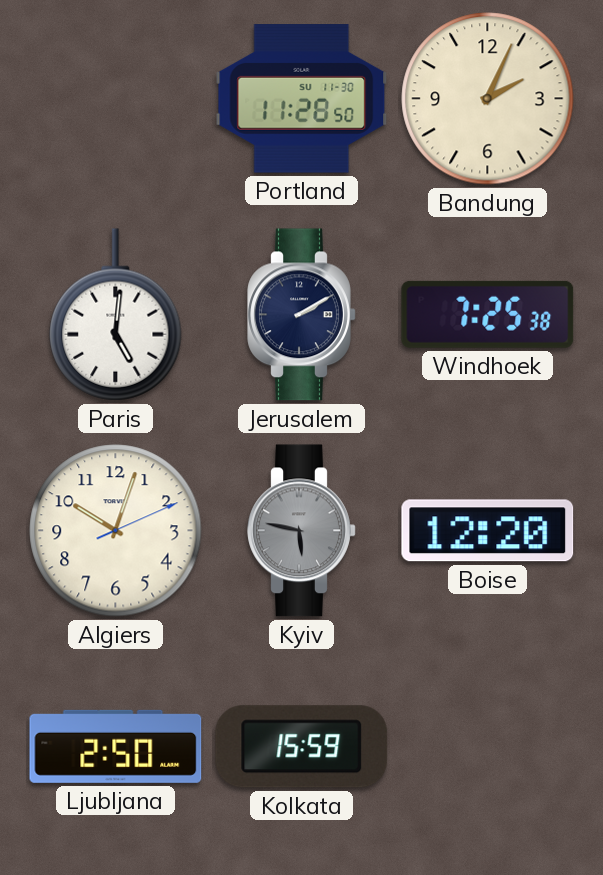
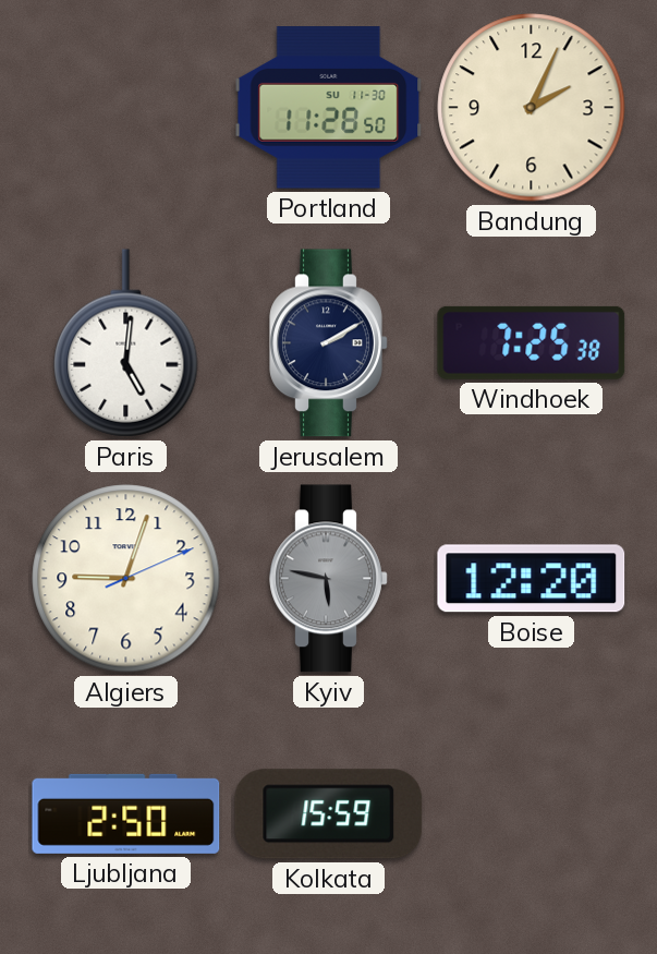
Algiers: 10:03 -> 9:03
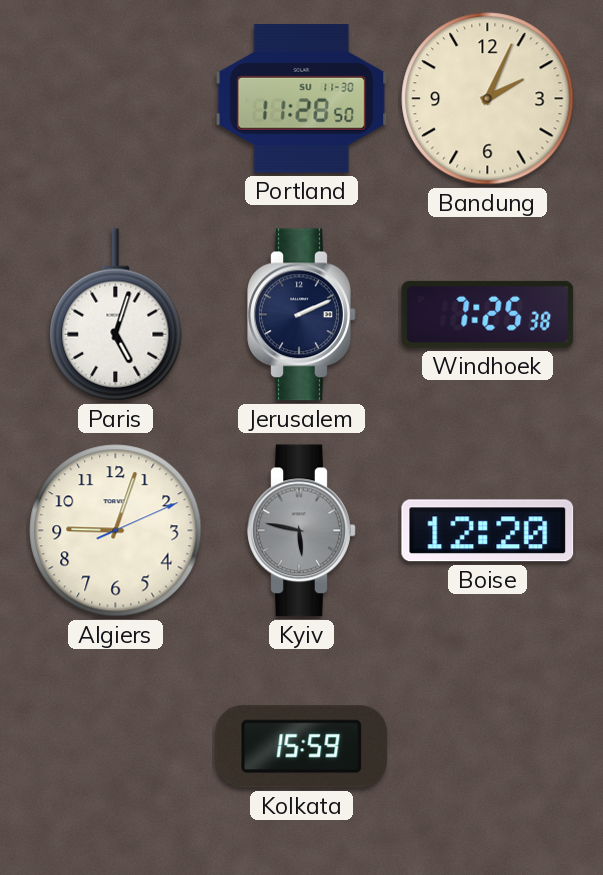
Paris: 5:01 -> 5:03
Jerusalem: 2:10 -> 2:11
Ljubljana: 2:50 -> none
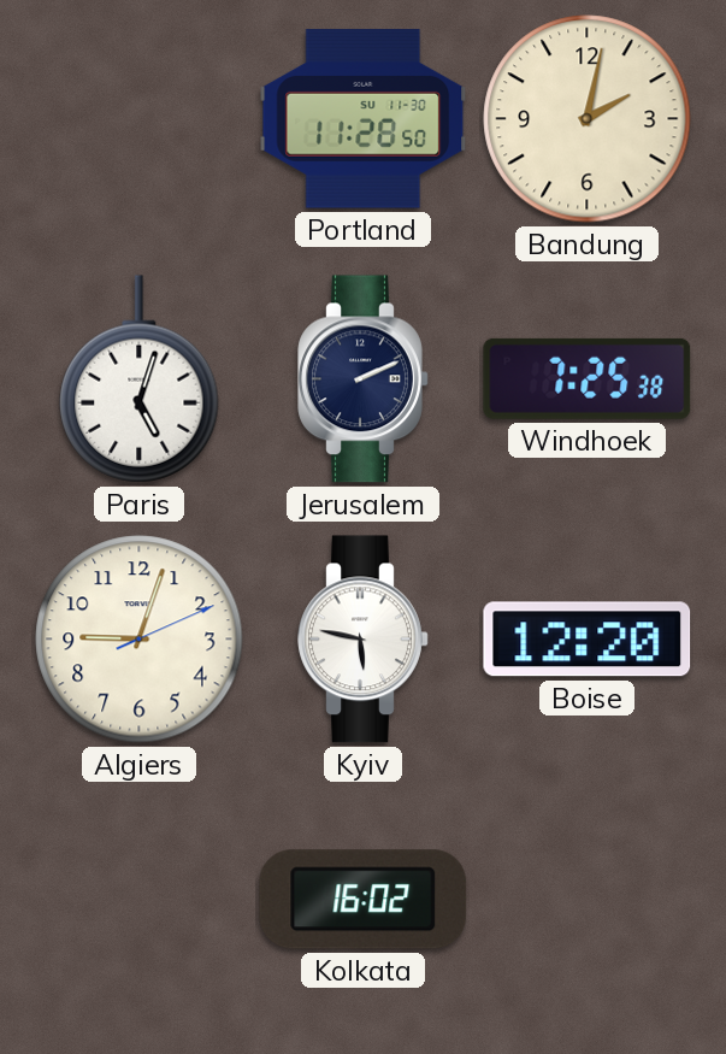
Bandung: 2:04 -> 2:02
Kyiv dial: grey -> white
Kolkata: 15:59 -> 16:02
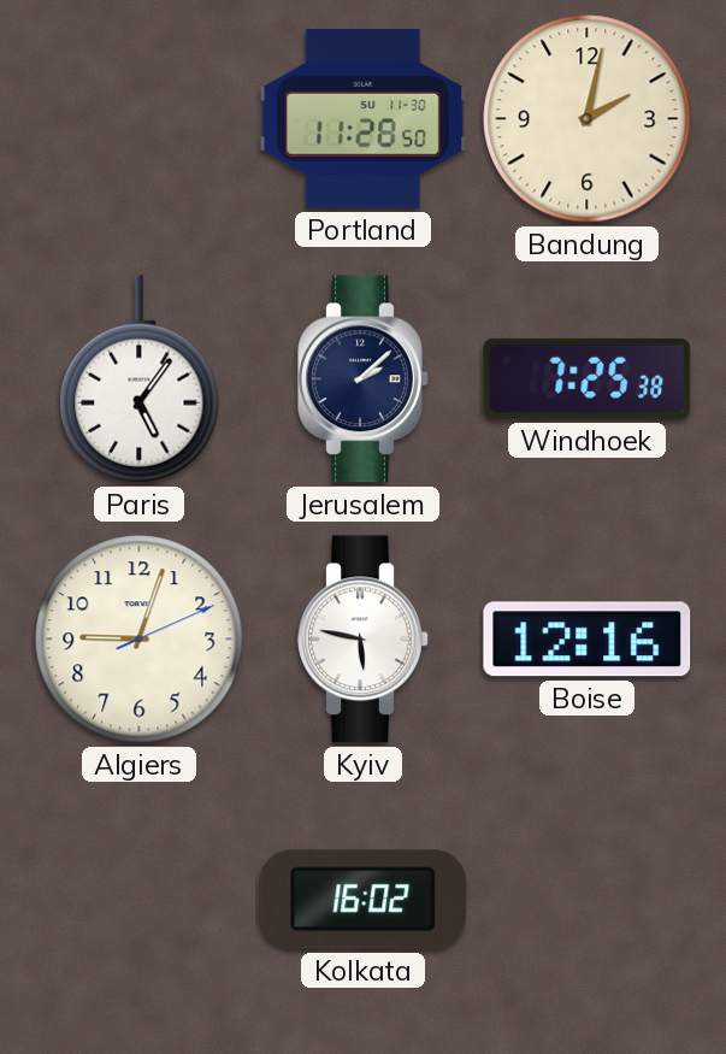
Paris: 5:03 -> 5:06
Jerusalem: 2:11 -> 2:08
Boise: 12:20 -> 12:16
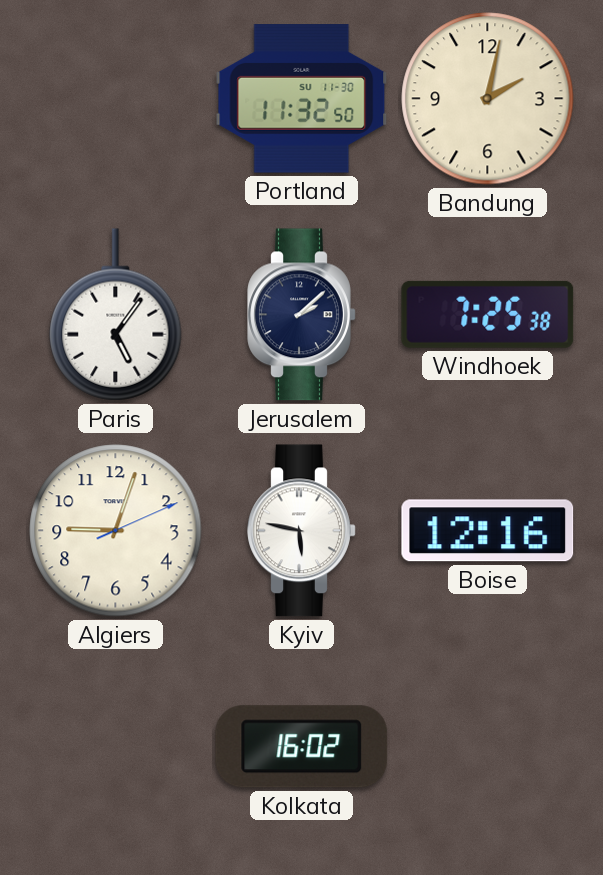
Portland: 11:28 -> 11:32
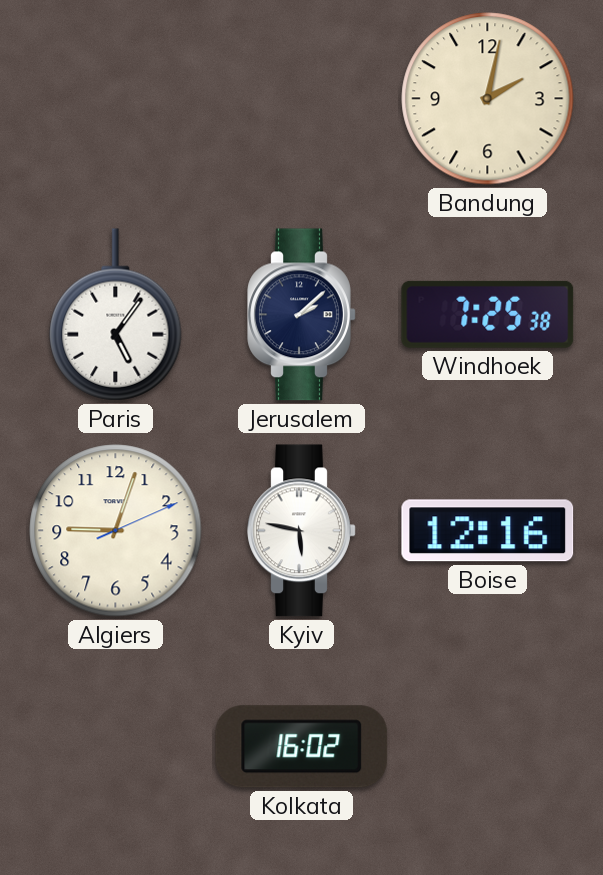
Portland: 11:32 -> none
